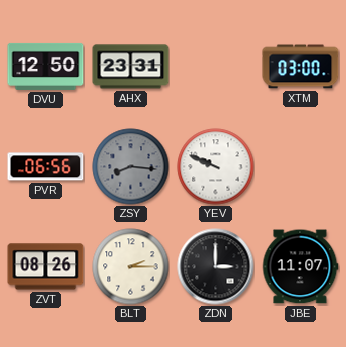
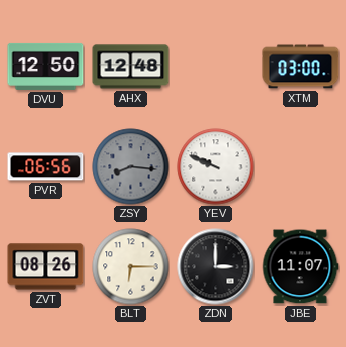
AHX: 23:31 -> 12:48
BLT: 2:15 -> 6:15
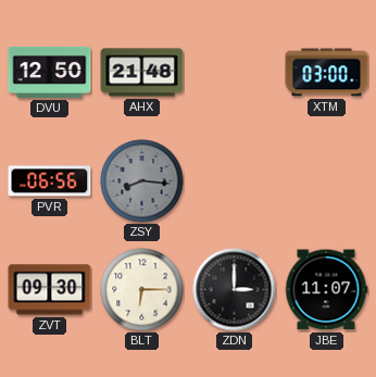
AHX: 12:48 -> 21:48
YEV: 9:49 -> none
ZVT: 08:26 -> 09:30
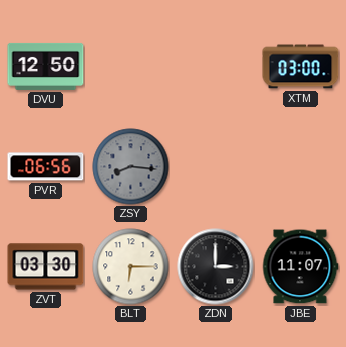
AHX: 21:48 -> none
ZVT: 09:30 -> 03:30
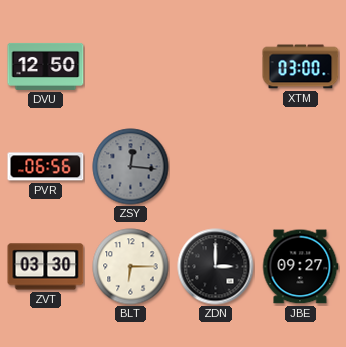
ZSY: 8:16 -> 12:16
JBE: 11:07 -> 09:27
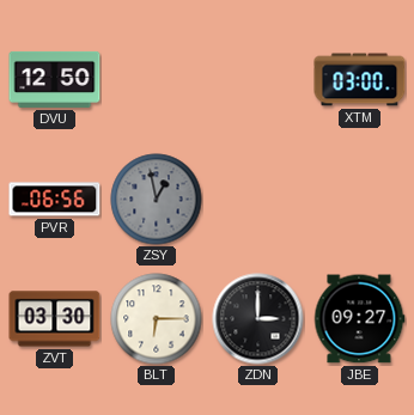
ZSY: 12:16 -> 12:58
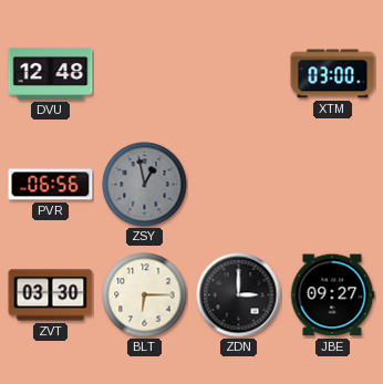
DVU: 12:50 -> 12:48
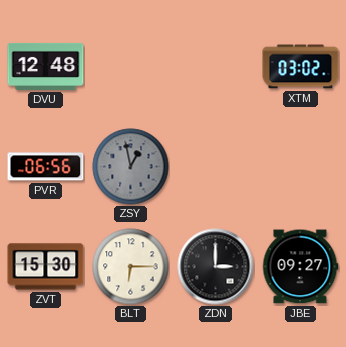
XTM: 03:00 -> 03:02
ZVT: 03:30 -> 15:30
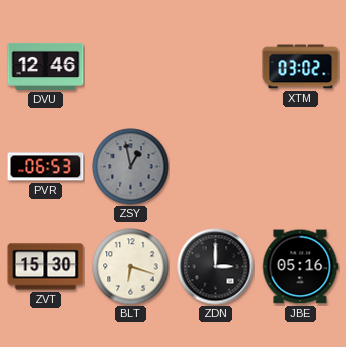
DVU: 12:48 -> 12:46
PVR: 06:56 -> 06:53
BLT: 6:15 -> 6:18
JBE: 09:27 -> 05:16
